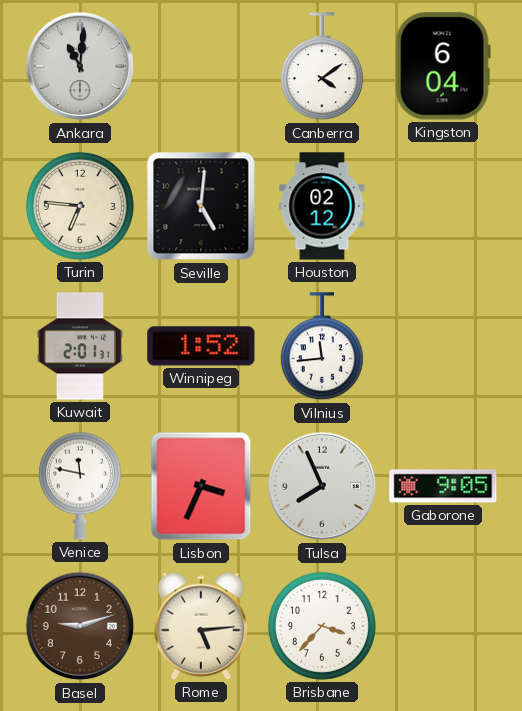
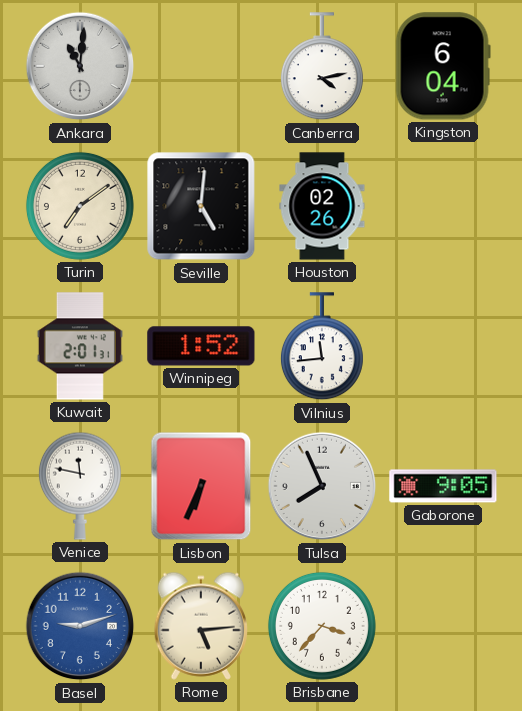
Canberra: 4:09 -> 4:13
Turin: 6:46 -> 7:09
Houston: 02:12 -> 02:26
Lisbon: 3:34 -> 6:34
Basel dial: brown -> blue
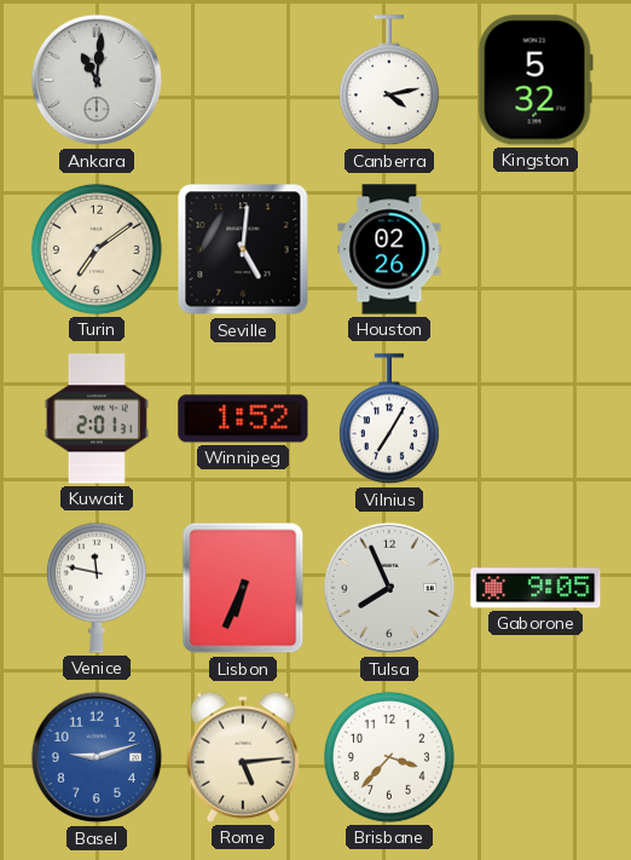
Kingston: 6:04 -> 5:32
Vilnius: 11:44 -> 7:05
